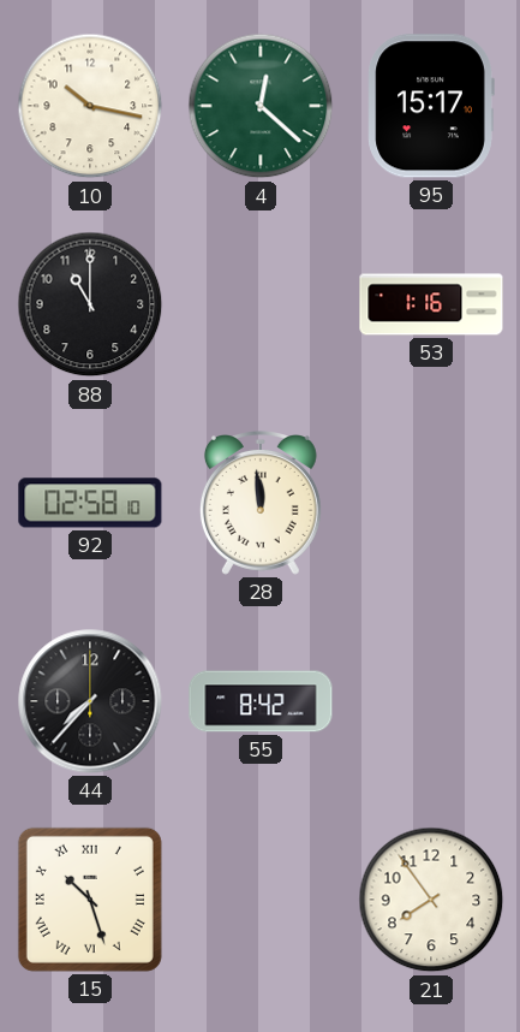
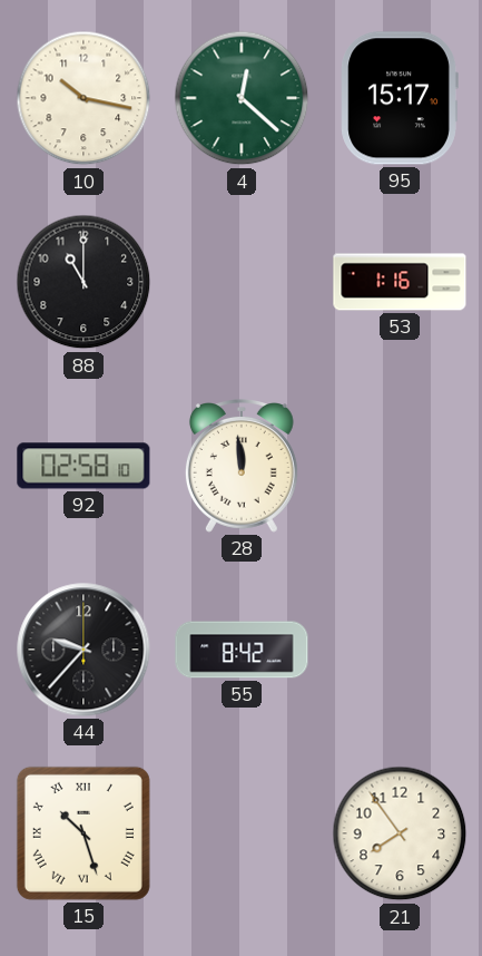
44: 7:37 -> 9:37
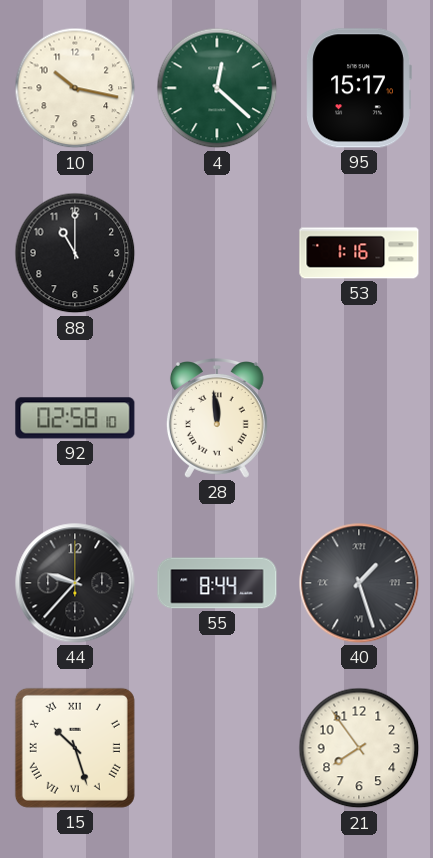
55: 8:42 -> 8:44
40: none -> 1:27
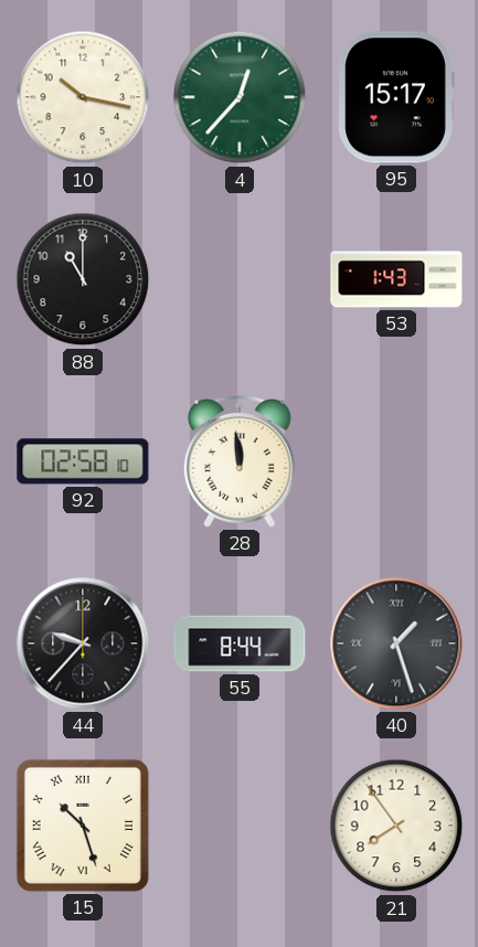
4: 12:22 -> 12:37
53: 1:16 -> 1:43
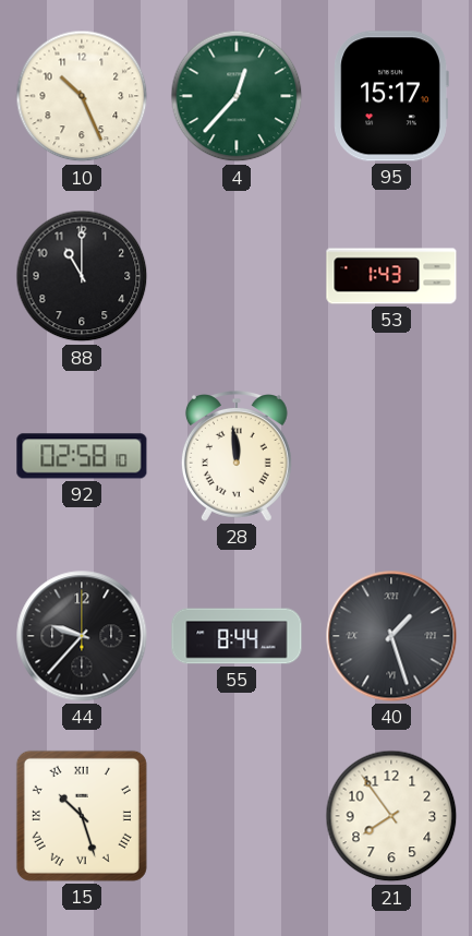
10: 10:17 -> 10:26
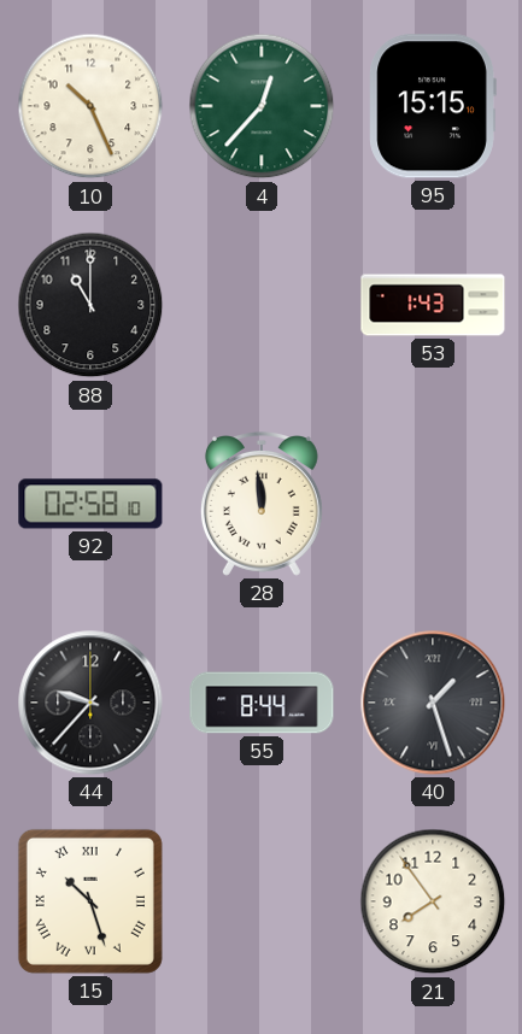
95: 15:17 -> 15:15
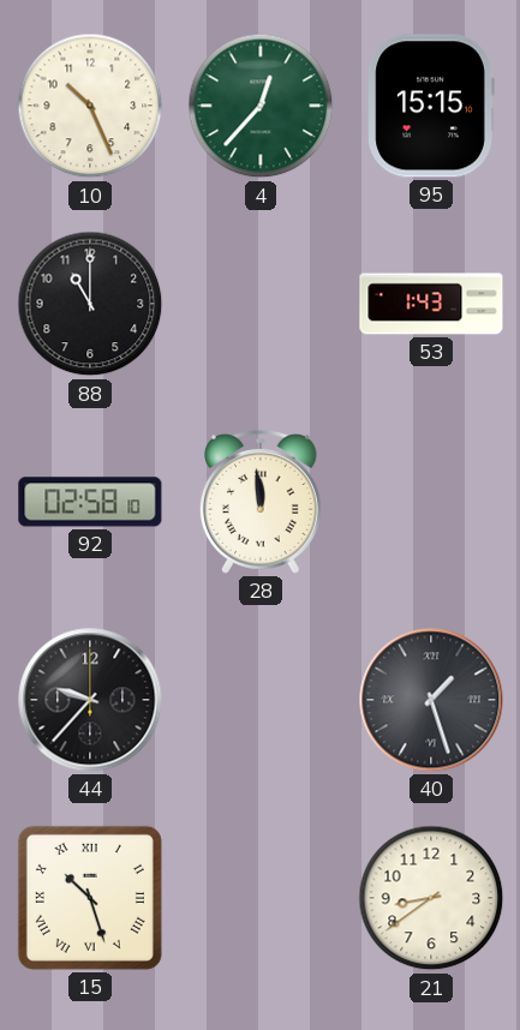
55: 8:44 -> none
21: 7:54 -> 8:39
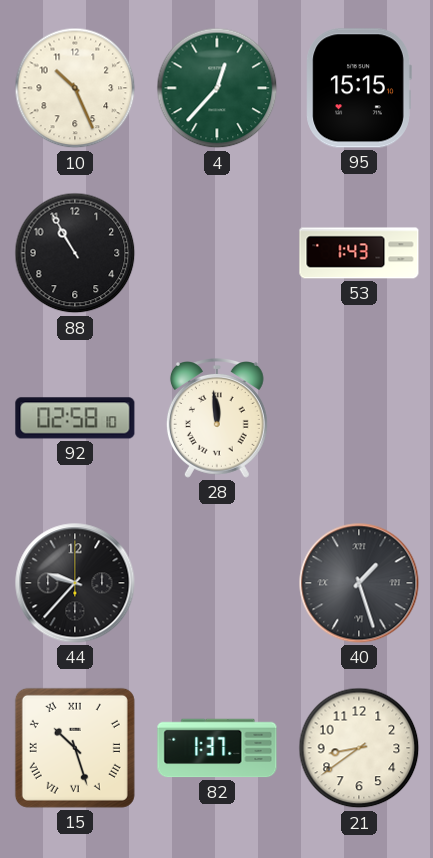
88: 11:00 -> 10:55
82: none -> 1:37
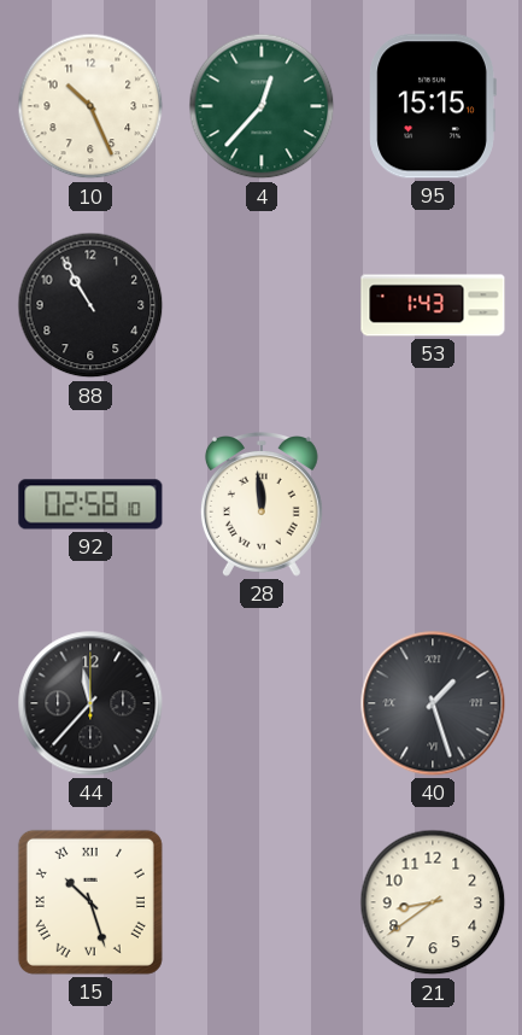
44: 9:37 -> 11:37
82: 1:37 -> none
